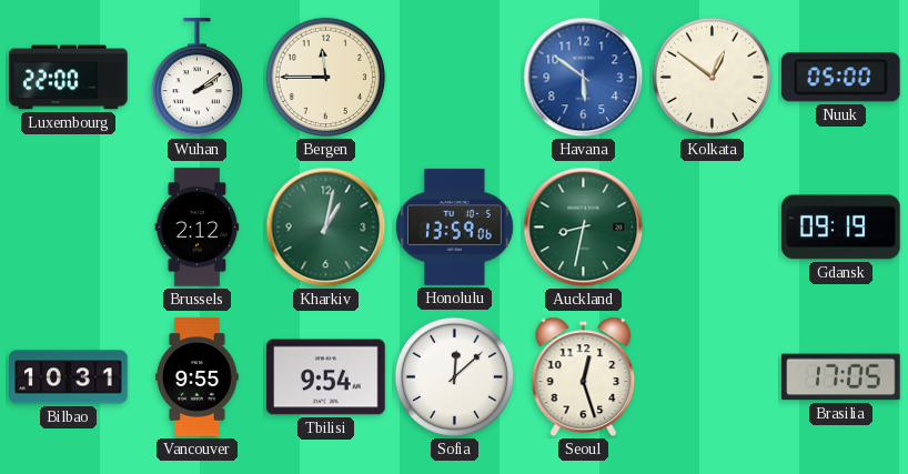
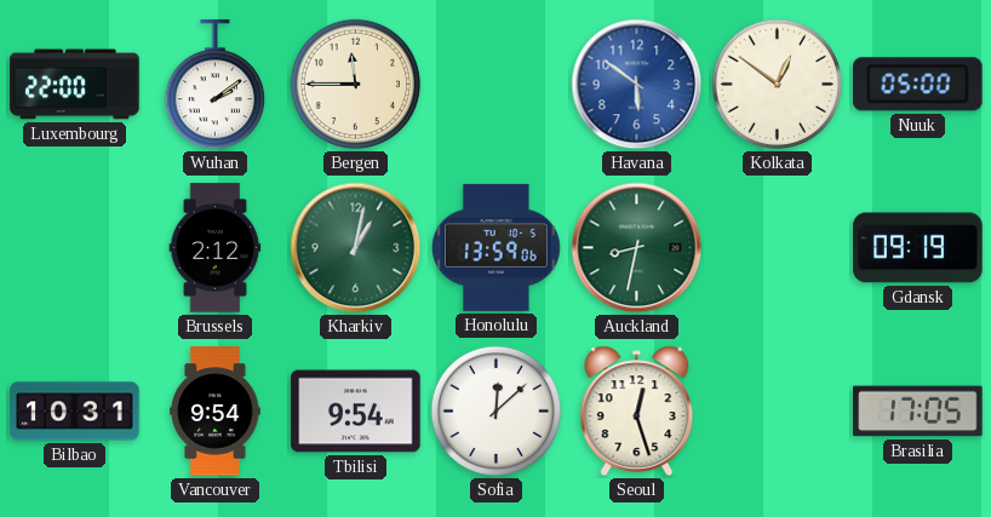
Vancouver: 9:55 -> 9:54
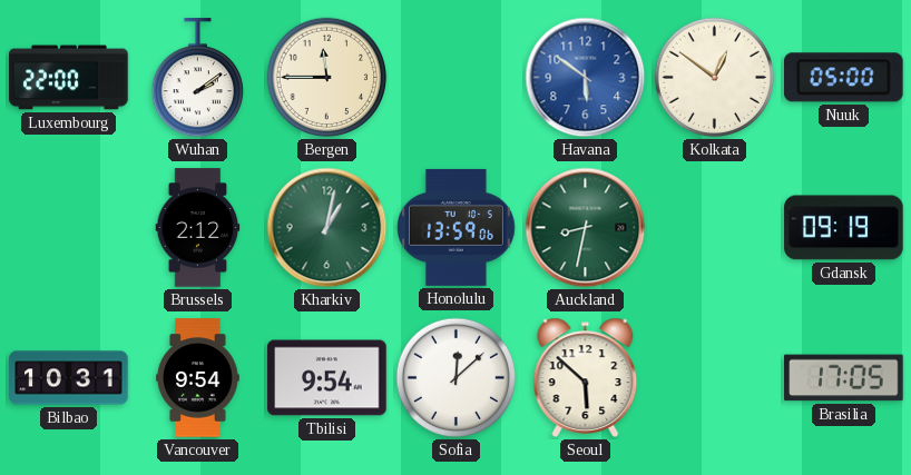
Seoul: 12:27 -> 5:52
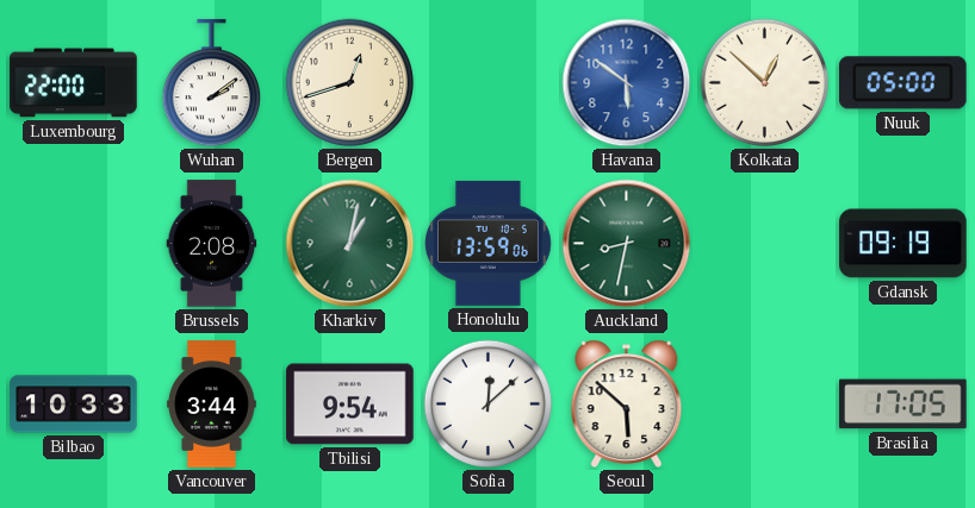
Bergen: 11:45 -> 12:42
Kolkata: 12:51 -> 12:52
Brussels: 2:12 -> 2:08
Bilbao: 10:31 -> 10:33
Vancouver: 9:54 -> 3:44
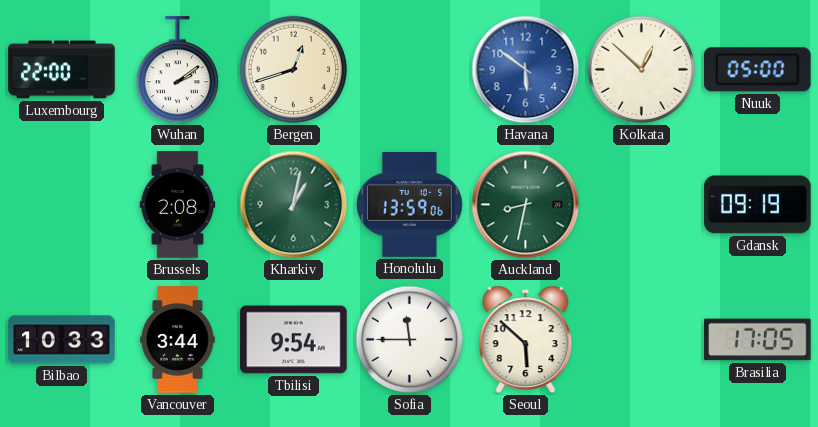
Sofia: 12:08 -> 11:45
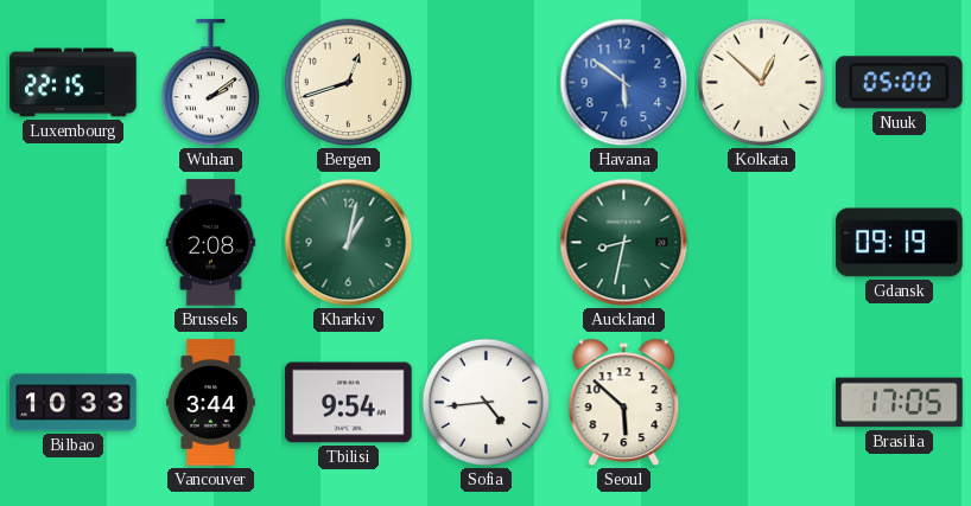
Luxembourg: 22:00 -> 22:15
Honolulu: 13:59 -> none
Sofia: 11:45 -> 4:44
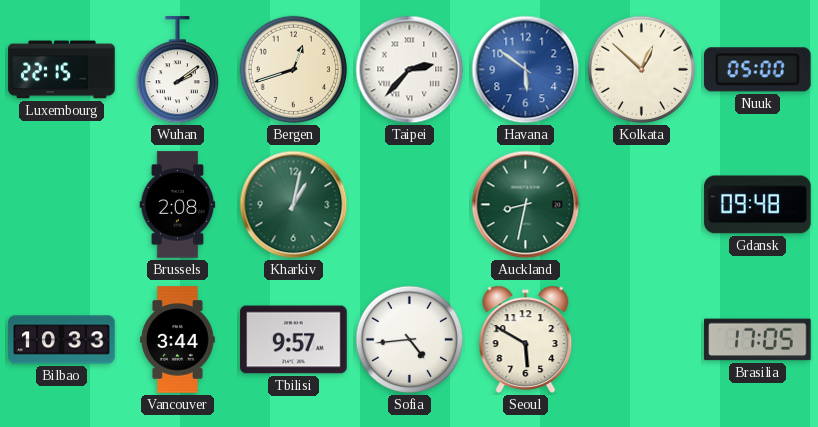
Taipei: none -> 2:37
Gdansk: 09:19 -> 09:48
Tbilisi: 9:54 -> 9:57
Seoul: 5:52 -> 5:50
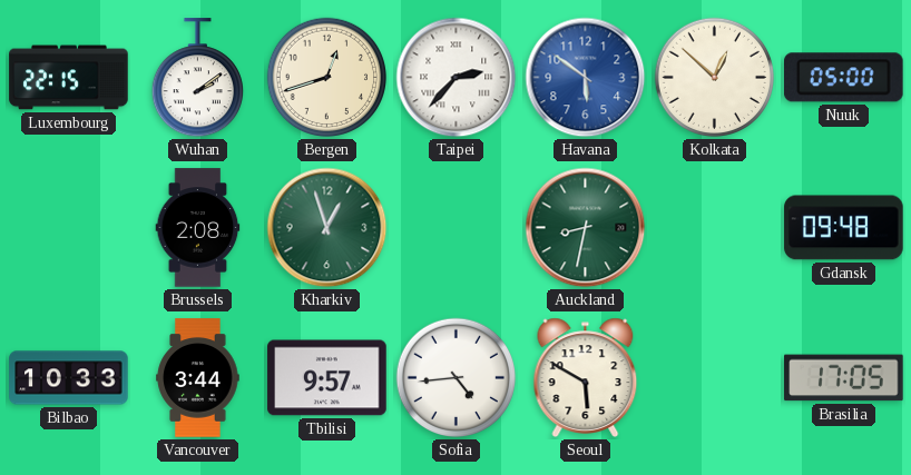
Kharkiv: 1:02 -> 12:57
